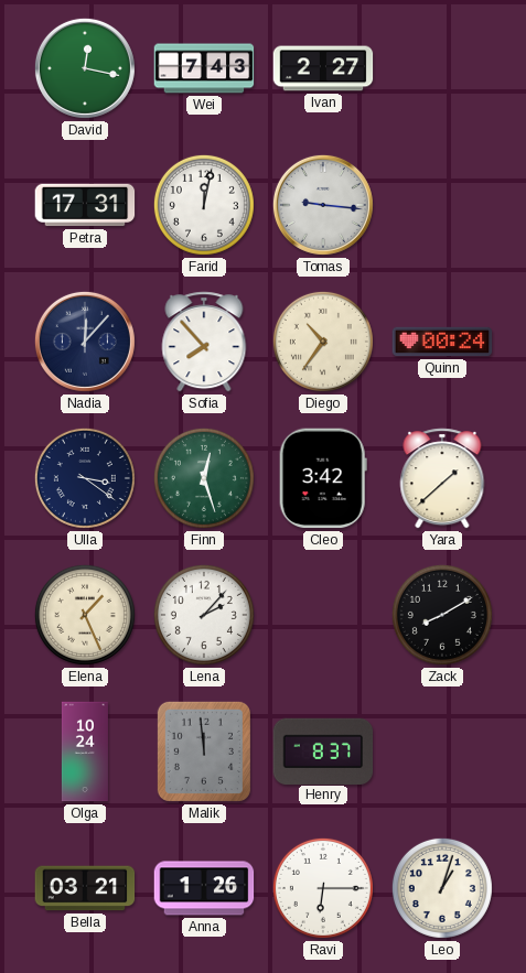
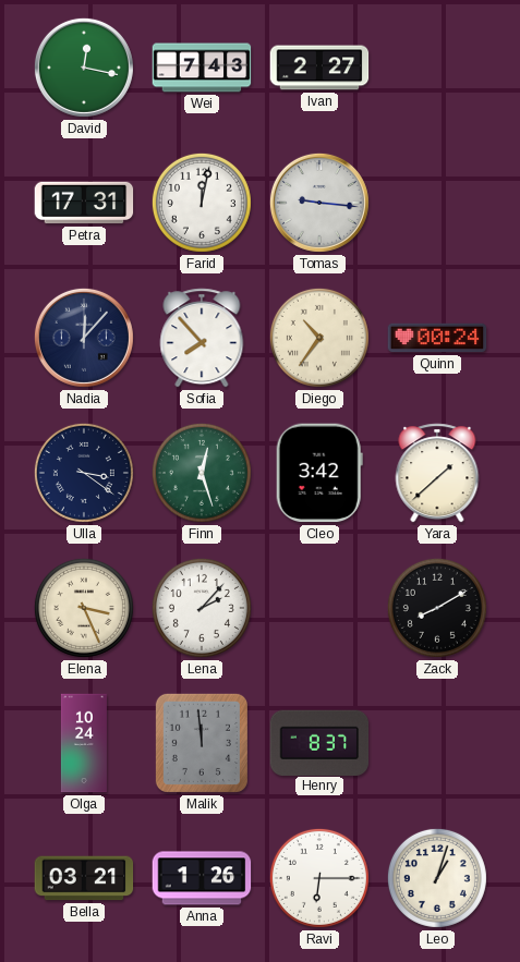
Elena: 1:26 -> 3:26
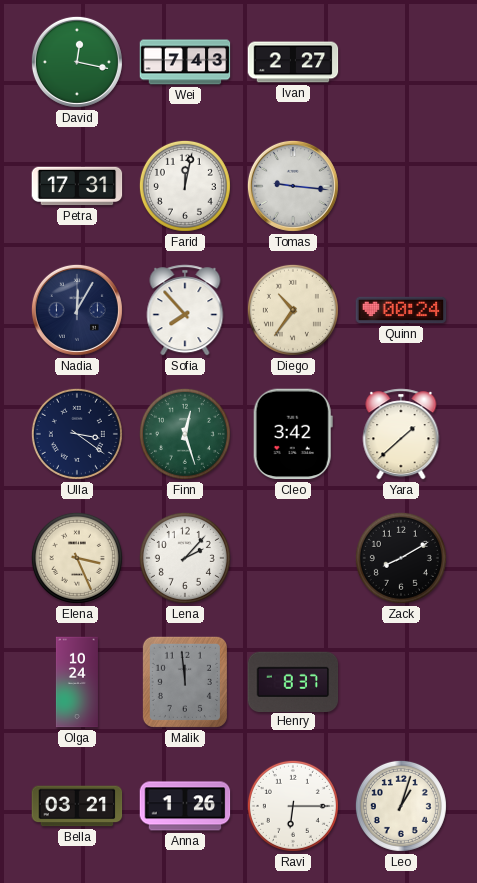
Nadia: 12:07 -> 12:05
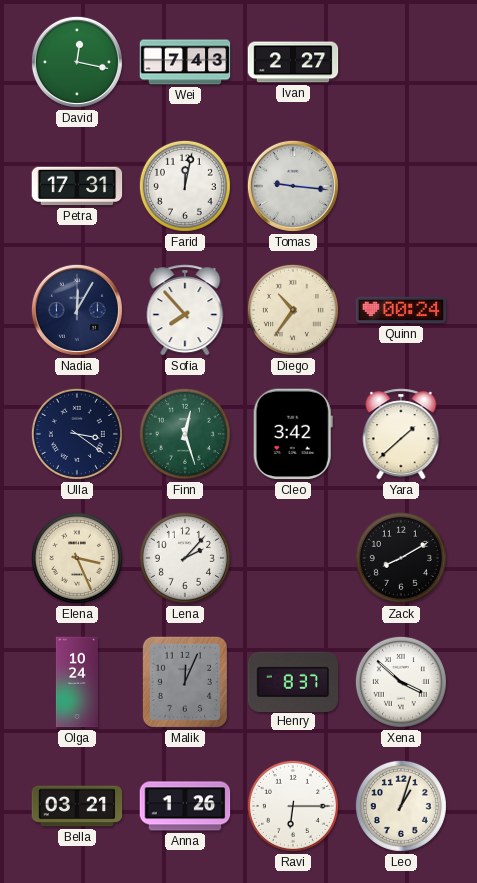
Malik: 11:59 -> 12:04
Xena: none -> 3:52
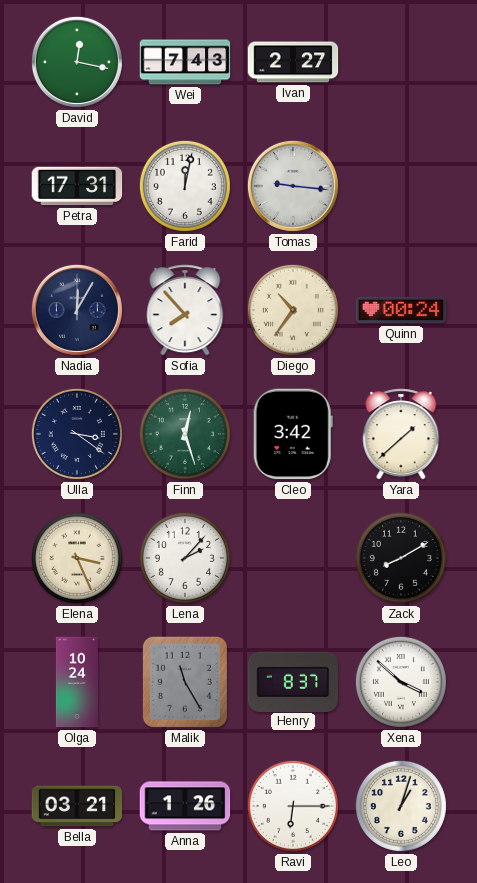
Malik: 12:04 -> 11:25
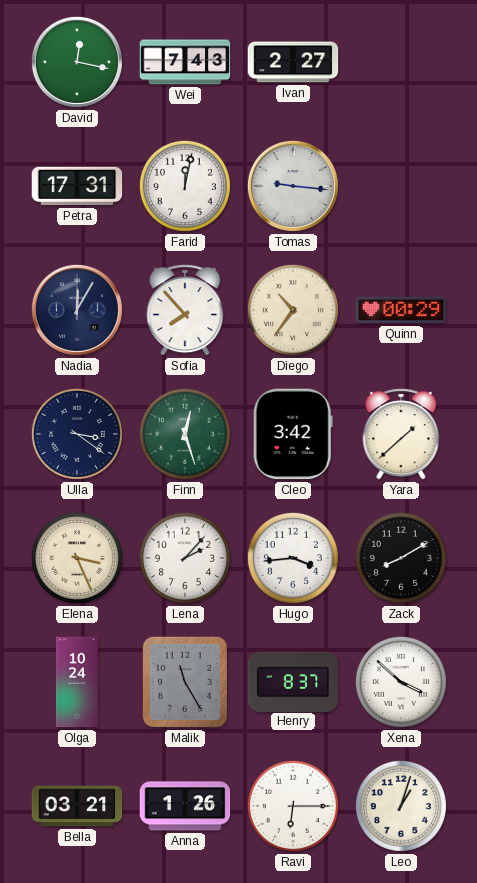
Quinn: 00:24 -> 00:29
Hugo: none -> 3:44
